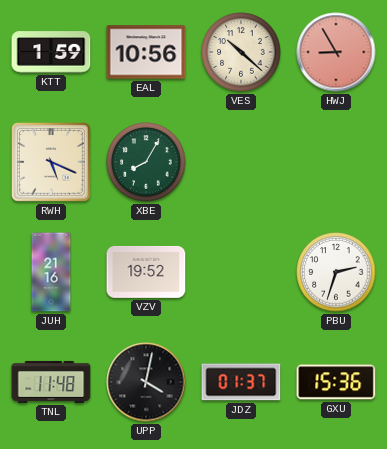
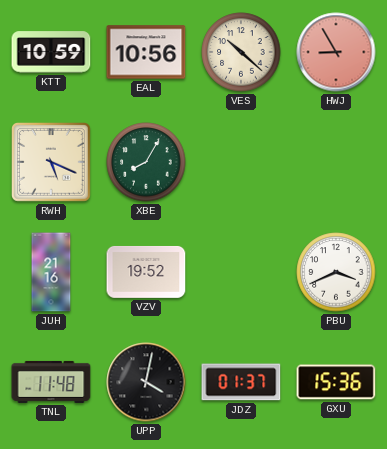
KTT: 1:59 -> 10:59
PBU: 2:33 -> 3:41
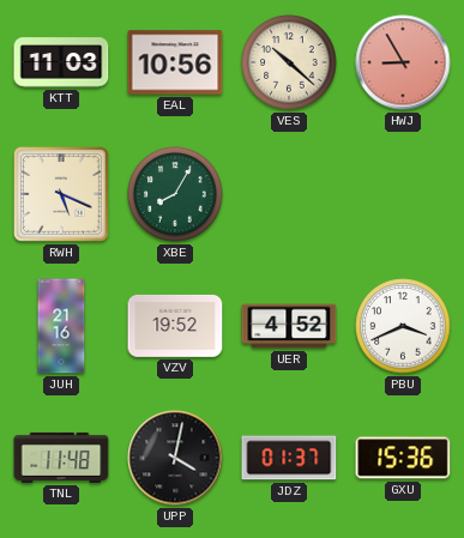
KTT: 10:59 -> 11:03
UER: none -> 4:52
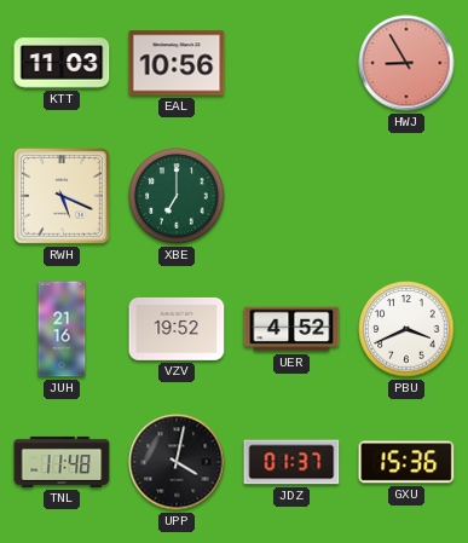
VES: 10:22 -> none
XBE: 8:05 -> 7:00
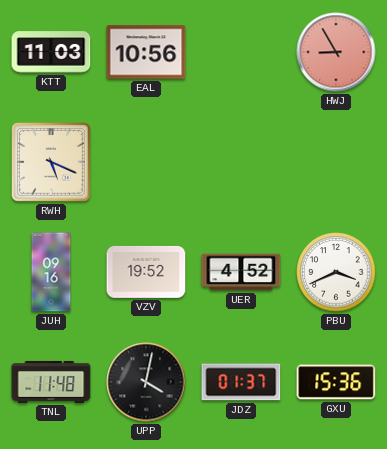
XBE: 7:00 -> none
JUH: 21:16 -> 09:16
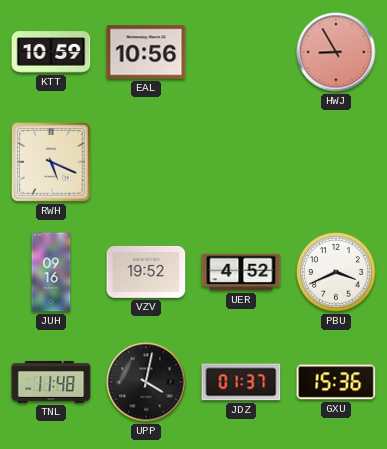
KTT: 11:03 -> 10:59
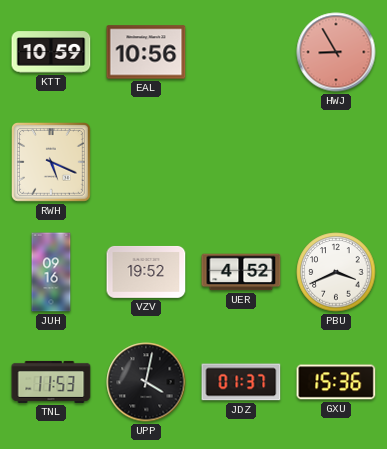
TNL: 11:48 -> 11:53
